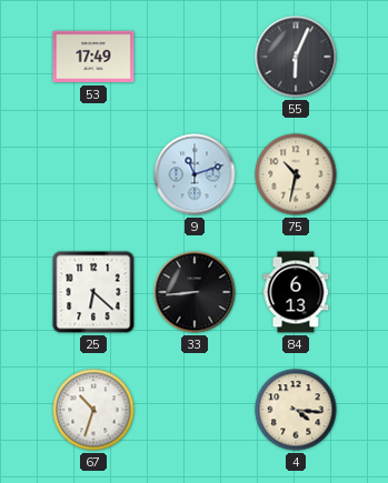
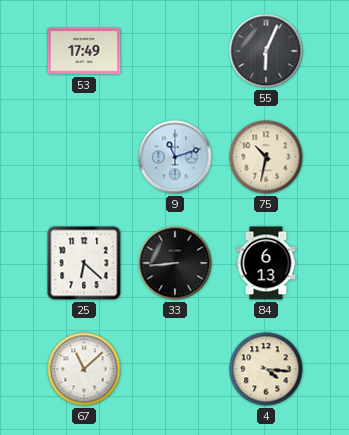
67: 10:33 -> 11:08
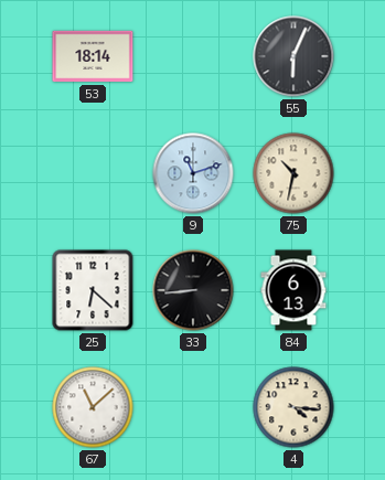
53: 17:49 -> 18:14
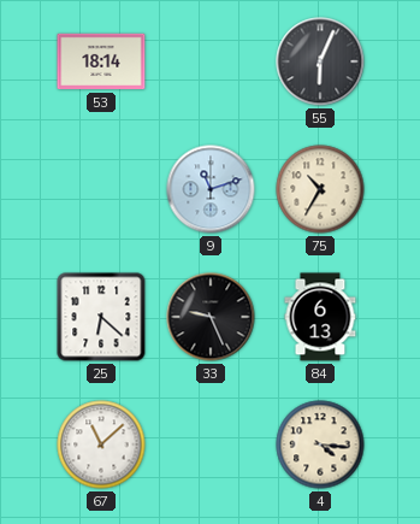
75: 10:32 -> 10:35
33: 8:44 -> 9:26
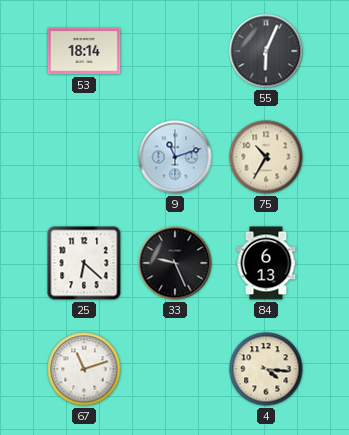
67: 11:08 -> 11:12
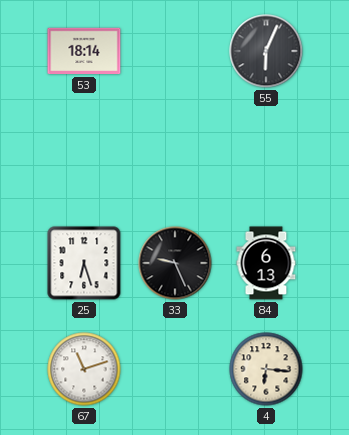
9: 11:12 -> none
75: 10:35 -> none
25: 6:22 -> 6:27
4: 4:16 -> 6:16
